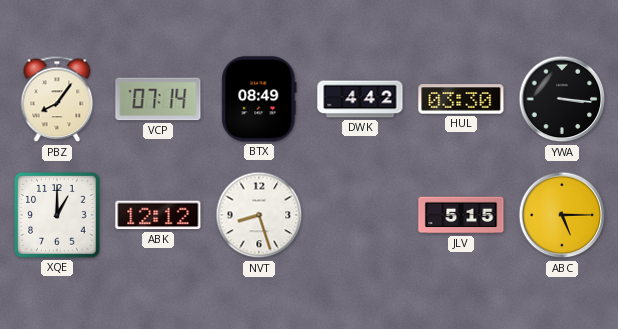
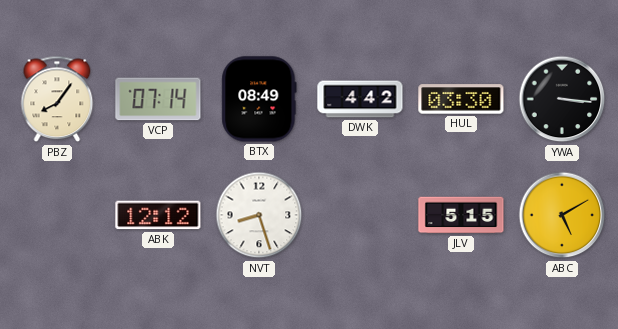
XQE: 1:00 -> none
ABC: 5:15 -> 5:10
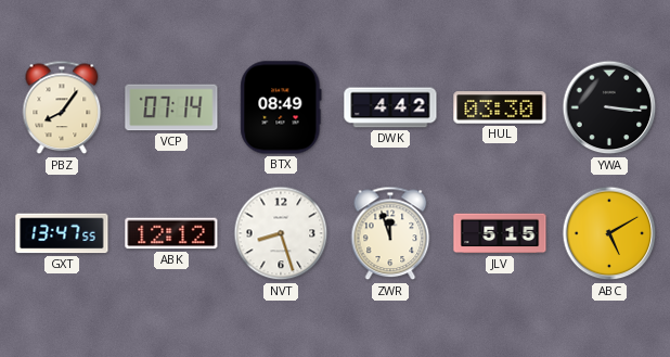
GXT: none -> 13:47
ZWR: none -> 11:57
